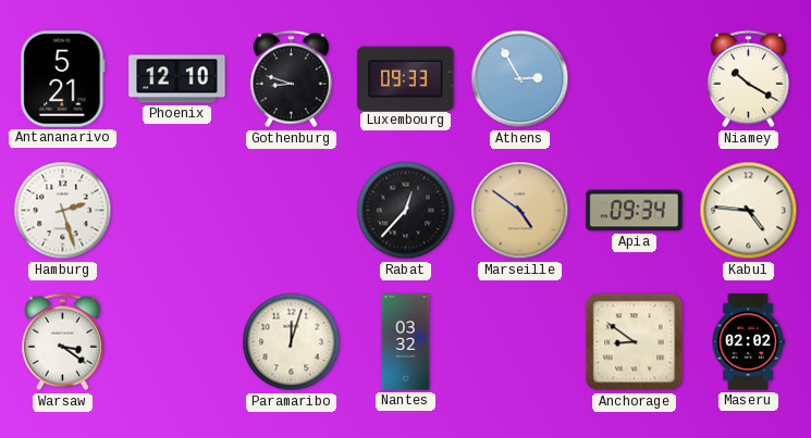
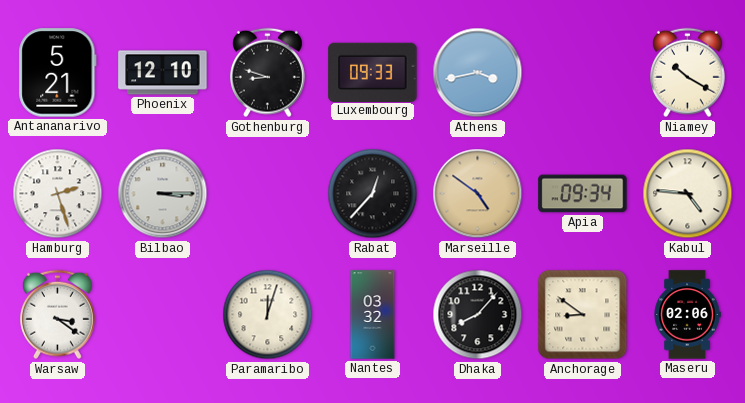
Athens: 2:55 -> 3:43
Bilbao: none -> 3:15
Dhaka: none -> 8:07
Maseru: 02:02 -> 02:06
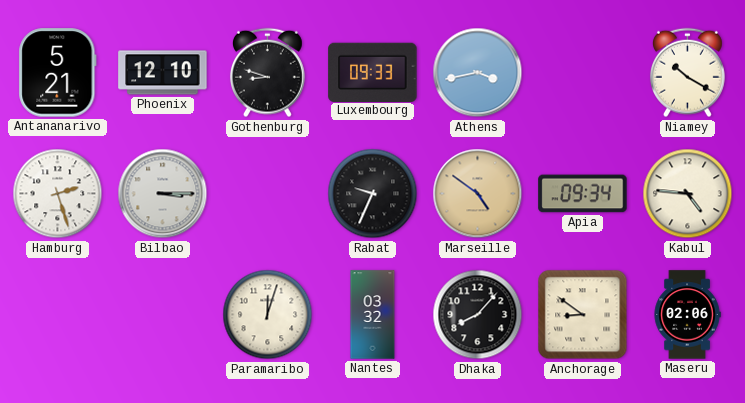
Rabat: 12:37 -> 9:34
Warsaw: 3:21 -> none
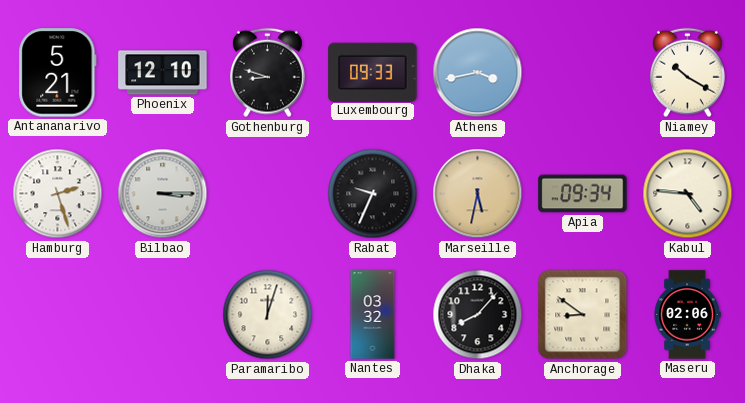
Marseille: 4:51 -> 5:32
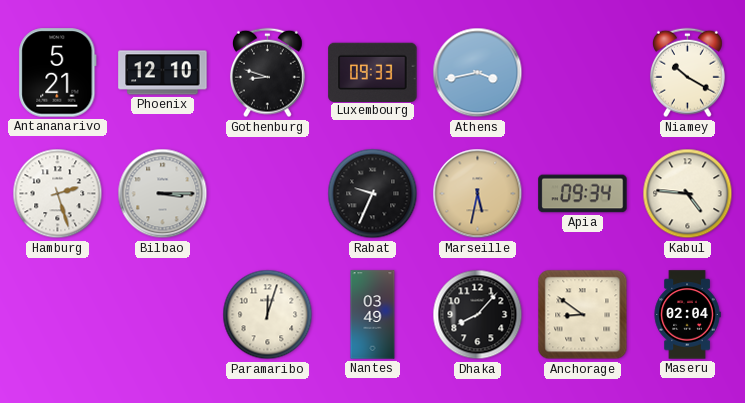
Nantes: 03:32 -> 03:49
Maseru: 02:06 -> 02:04
